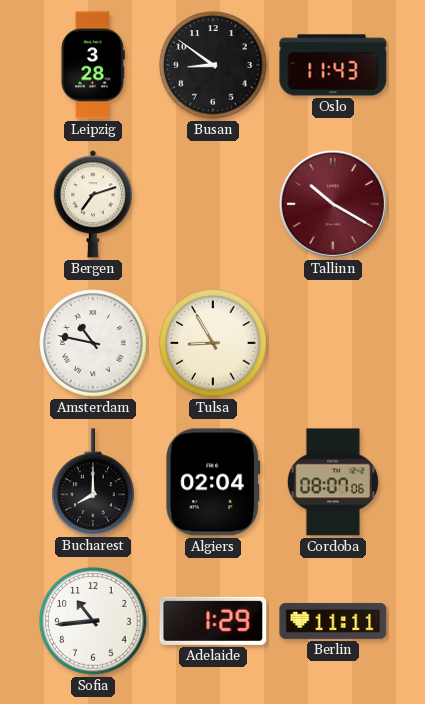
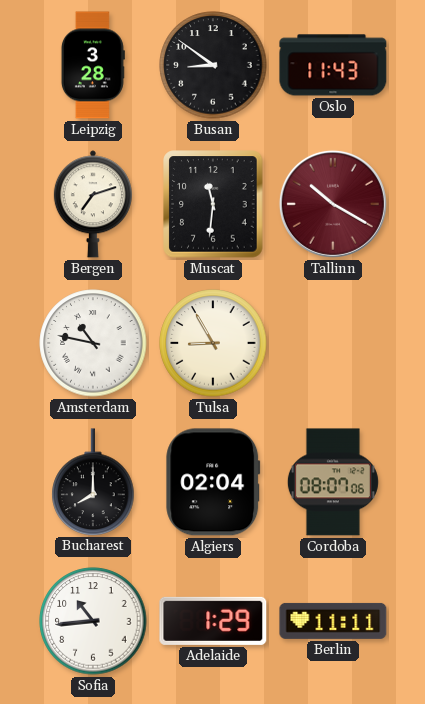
Muscat: none -> 11:31
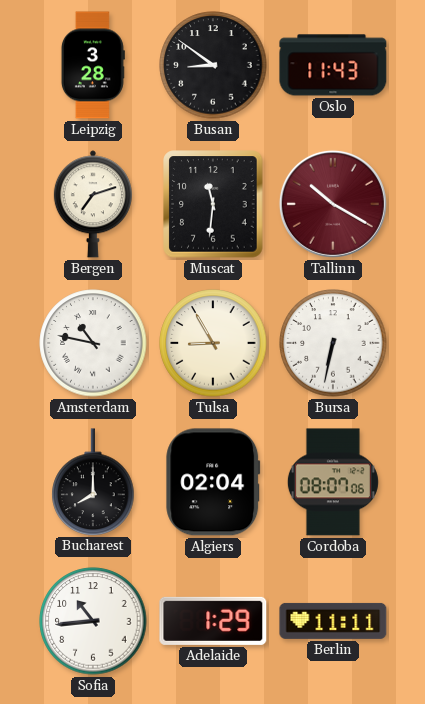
Bursa: none -> 6:32
